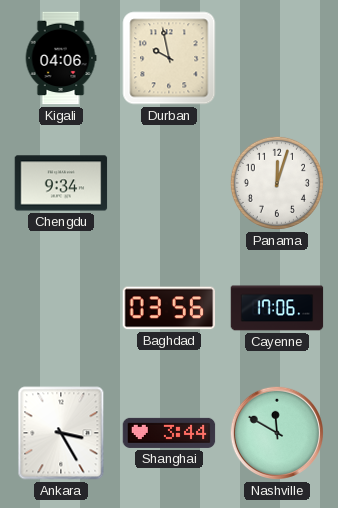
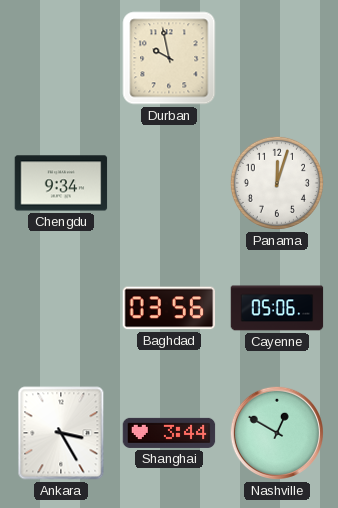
Kigali: 04:06 -> none
Cayenne: 17:06 -> 05:06
Nashville: 11:50 -> 12:50
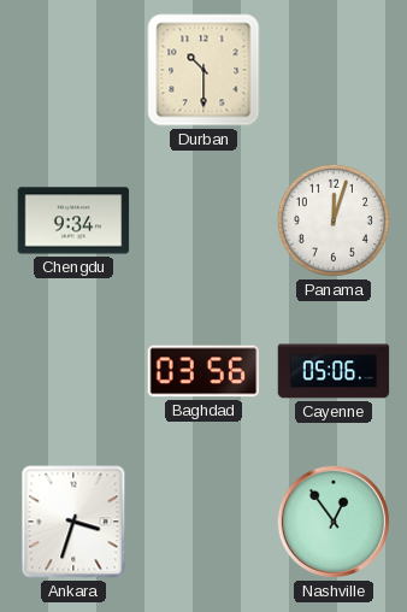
Durban: 9:58 -> 10:30
Ankara: 3:25 -> 3:33
Shanghai: 3:44 -> none
Nashville: 12:50 -> 12:54
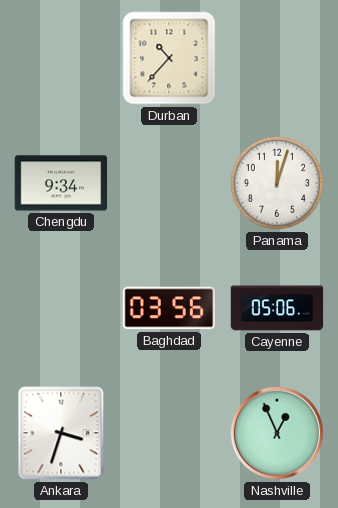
Durban: 10:30 -> 10:37
Nashville: 12:54 -> 12:56
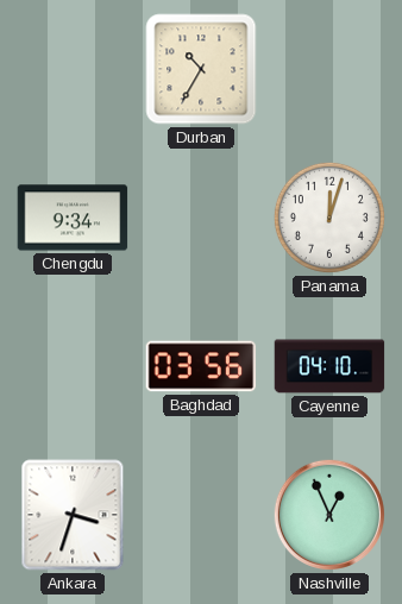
Durban: 10:37 -> 10:35
Cayenne: 05:06 -> 04:10
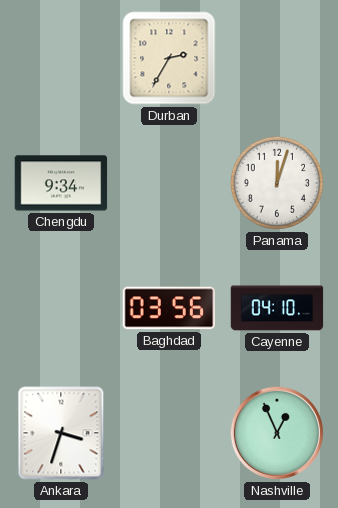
Durban: 10:35 -> 2:35
